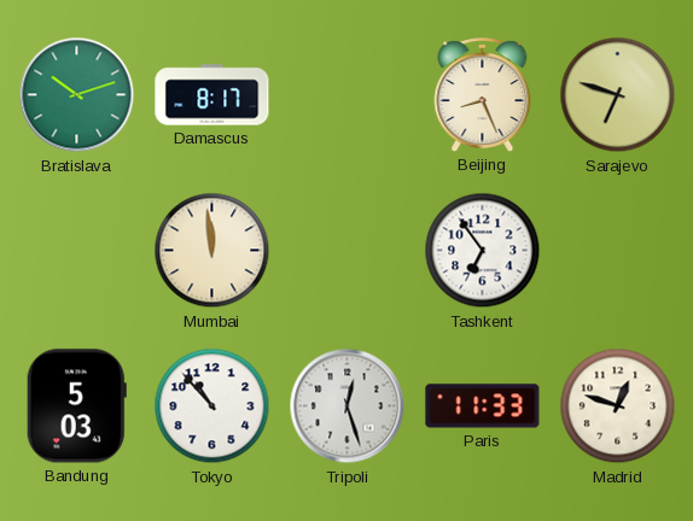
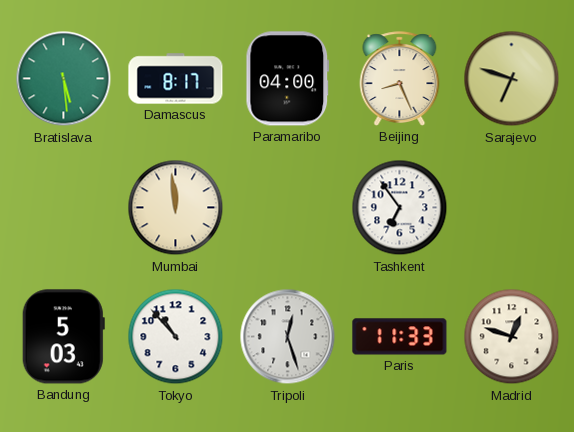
Bratislava: 10:12 -> 5:29
Paramaribo: none -> 04:00
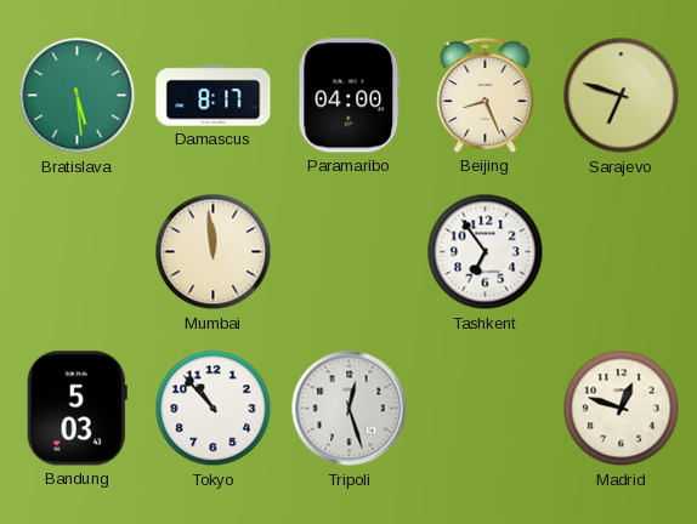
Paris: 11:33 -> none
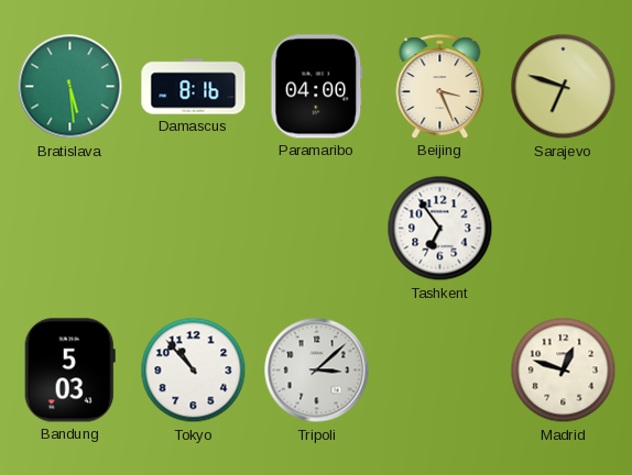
Damascus: 8:17 -> 8:16
Beijing: 8:26 -> 3:26
Mumbai: 11:59 -> none
Tripoli: 12:27 -> 3:08
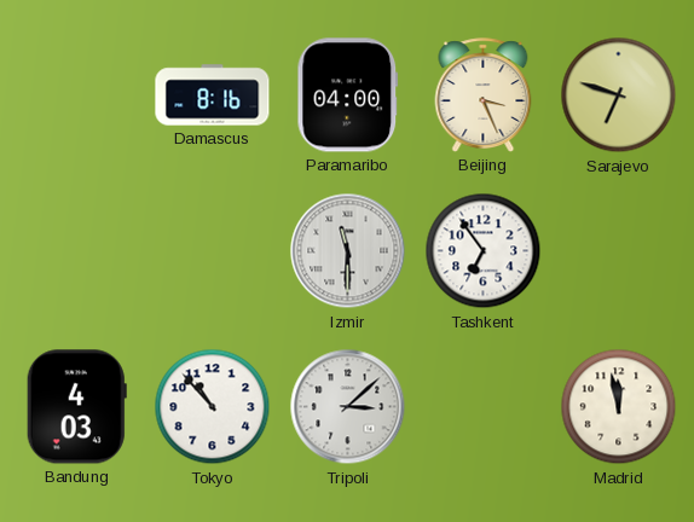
Bratislava: 5:29 -> none
Izmir: none -> 11:30
Bandung: 5:03 -> 4:03
Madrid: 12:48 -> 11:58
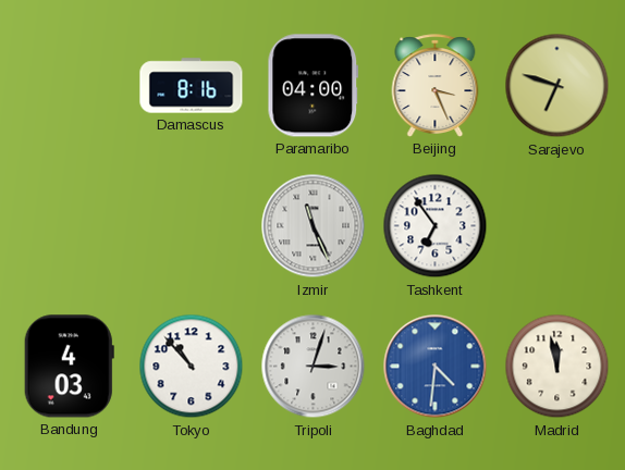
Izmir: 11:30 -> 11:26
Tripoli: 3:08 -> 3:03
Baghdad: none -> 4:31
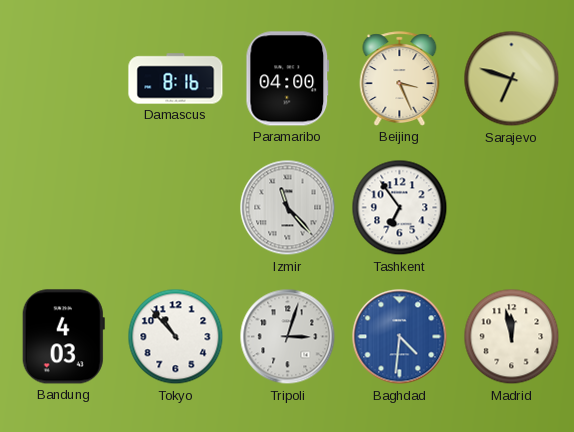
Izmir: 11:26 -> 11:23
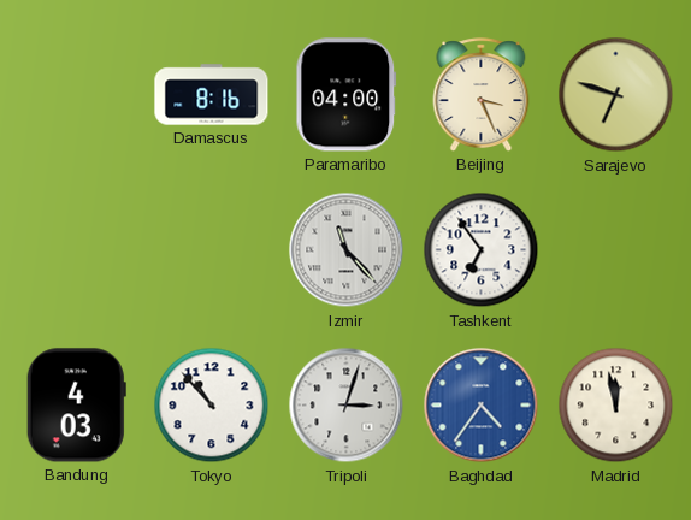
Baghdad: 4:31 -> 4:36
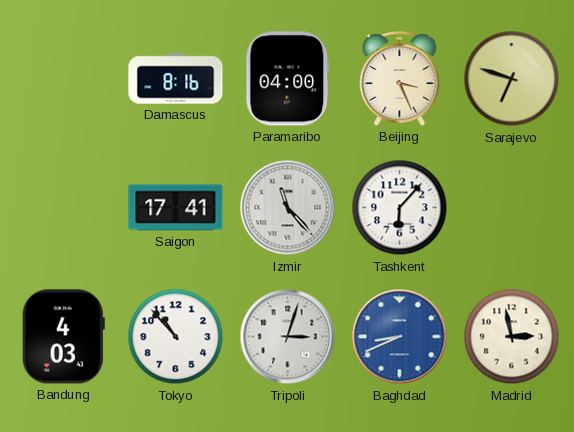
Saigon: none -> 17:41
Tashkent: 6:54 -> 6:07
Baghdad: 4:36 -> 8:41
Madrid: 11:58 -> 2:58
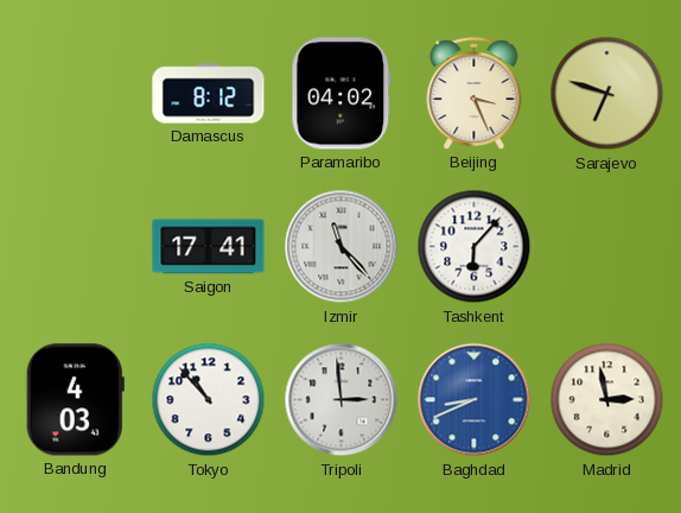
Damascus: 8:16 -> 8:12
Paramaribo: 04:00 -> 04:02
Tripoli: 3:03 -> 2:59
